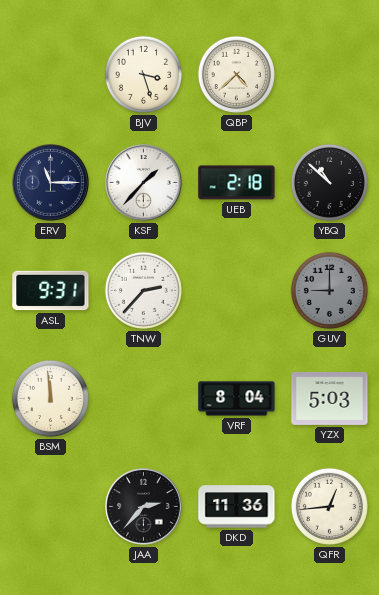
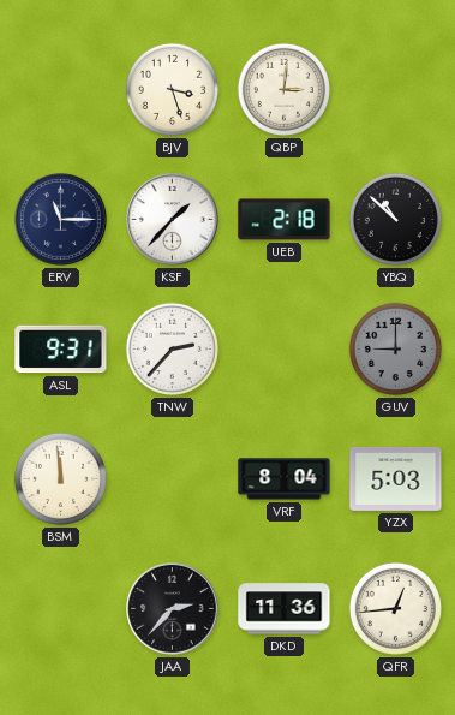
QBP: 4:38 -> 3:01
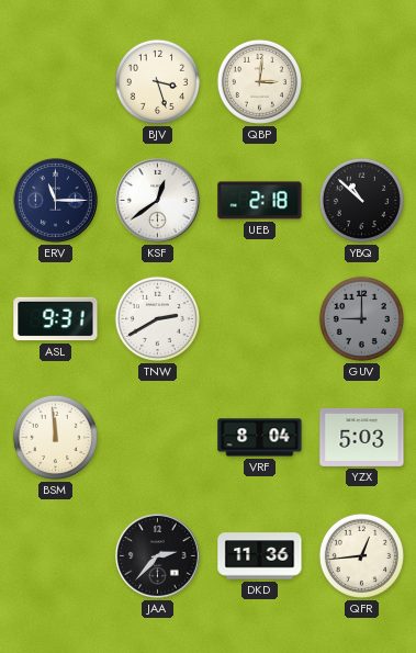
KSF: 1:37 -> 12:39
TNW: 2:37 -> 2:40
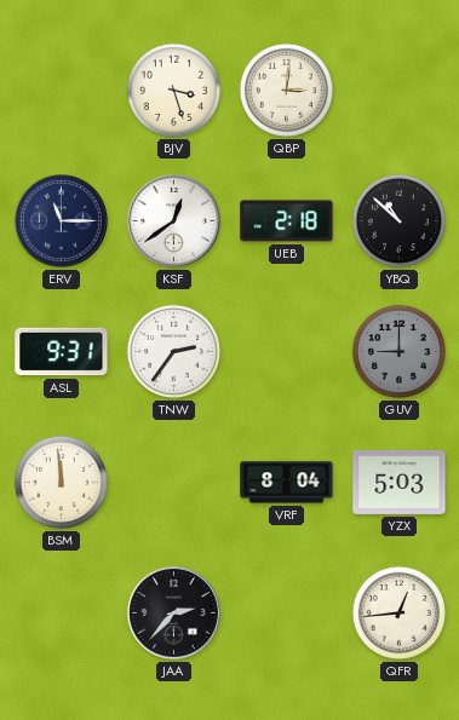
TNW: 2:40 -> 2:36
DKD: 11:36 -> none
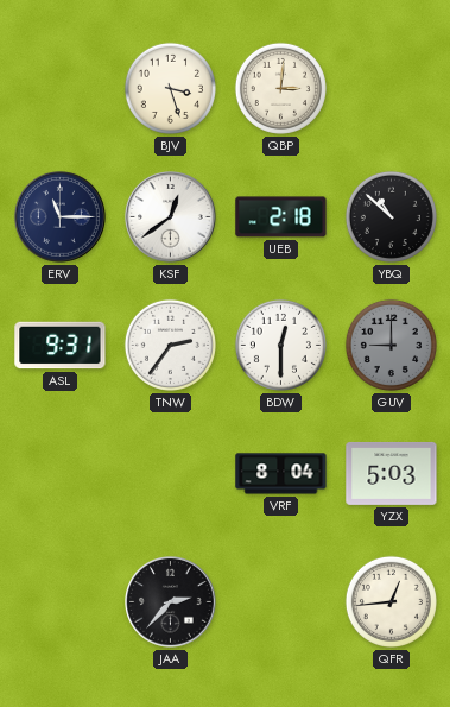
BDW: none -> 12:30
BSM: 11:59 -> none
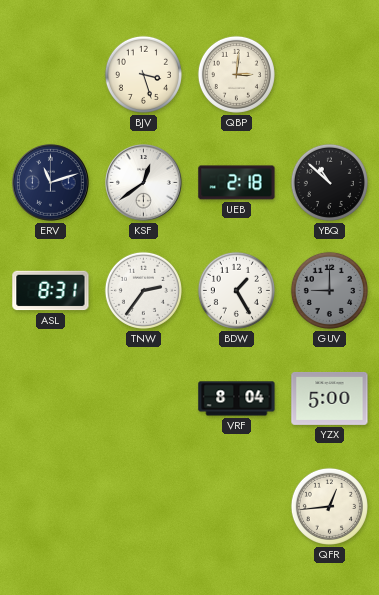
ERV: 11:15 -> 11:12
ASL: 9:31 -> 8:31
BDW: 12:30 -> 1:25
YZX: 5:03 -> 5:00
JAA: 2:37 -> none
